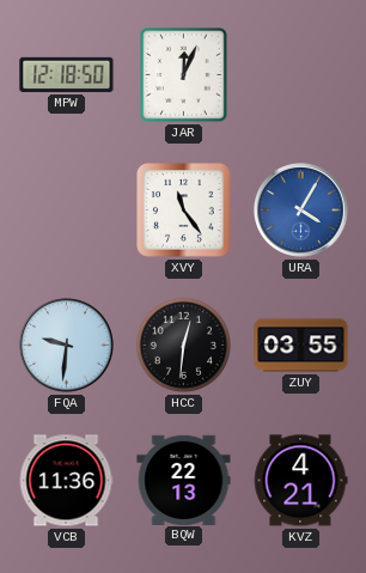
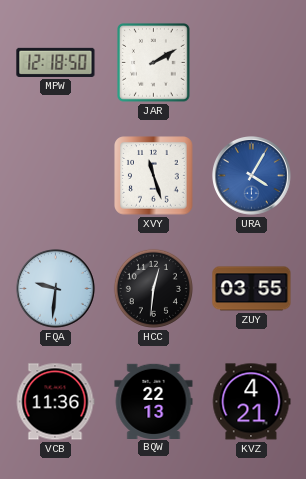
JAR: 12:04 -> 2:10
XVY: 11:24 -> 11:27
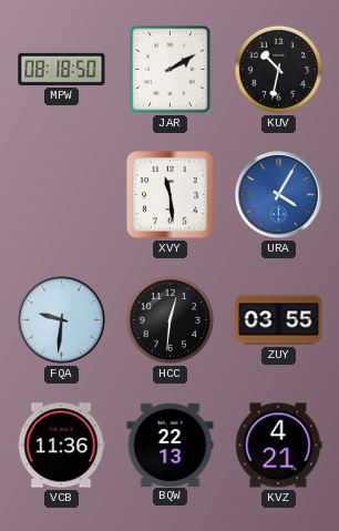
MPW: 12:18 -> 08:18
KUV: none -> 10:32
XVY: 11:27 -> 11:29
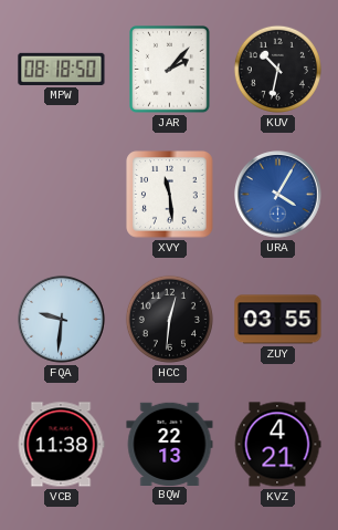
JAR: 2:10 -> 2:07
VCB: 11:36 -> 11:38
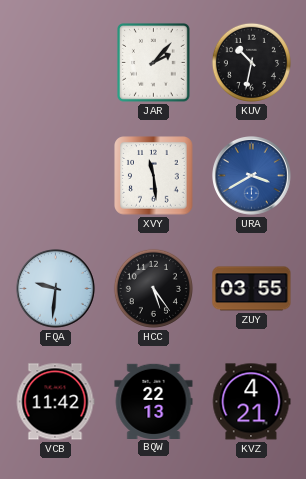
MPW: 08:18 -> none
URA: 4:05 -> 3:40
HCC: 12:31 -> 5:24
VCB: 11:38 -> 11:42
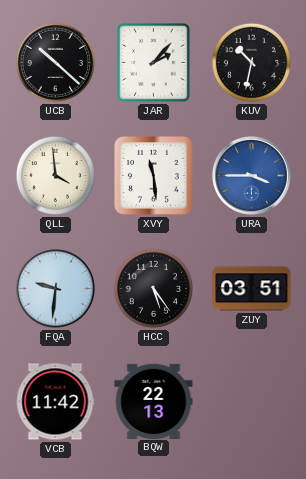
UCB: none -> 10:22
QLL: none -> 3:59
URA: 3:40 -> 3:45
ZUY: 03:55 -> 03:51
KVZ: 4:21 -> none
